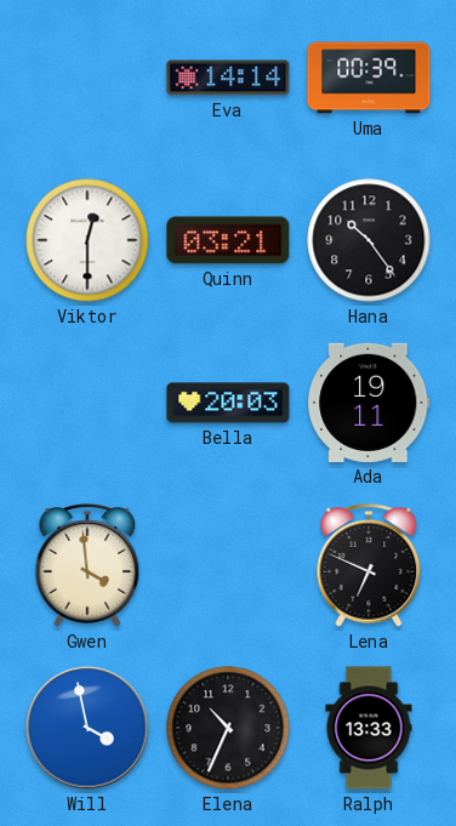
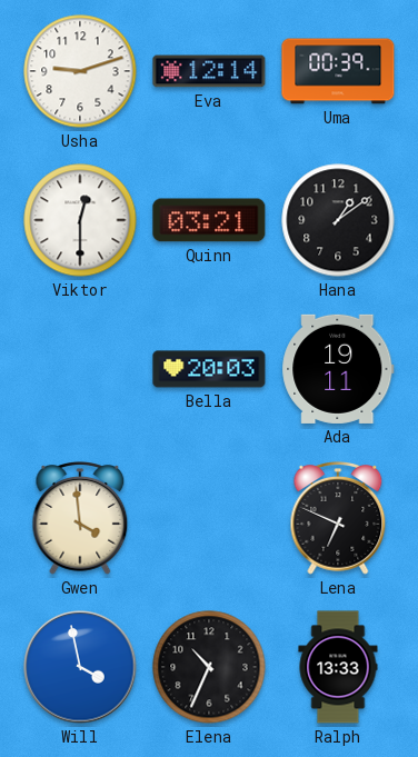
Usha: none -> 9:12
Eva: 14:14 -> 12:14
Hana: 10:24 -> 1:09
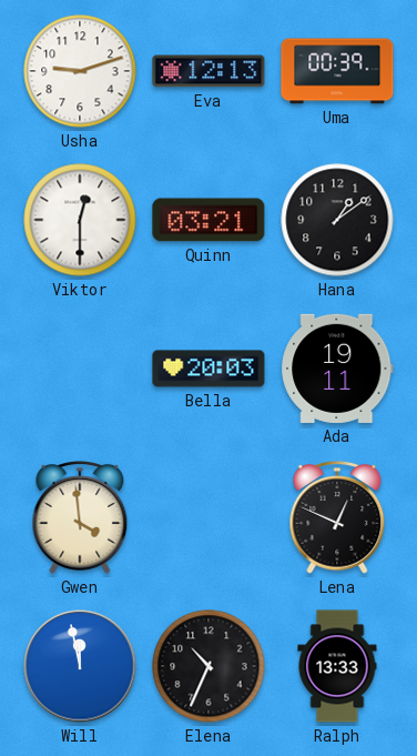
Eva: 12:14 -> 12:13
Lena: 6:49 -> 12:49
Will: 3:58 -> 11:58
